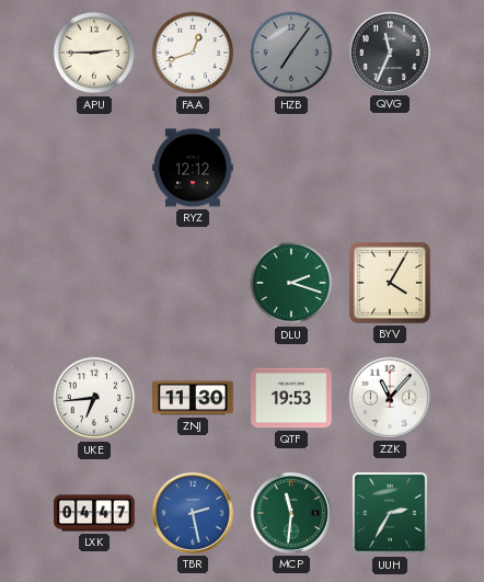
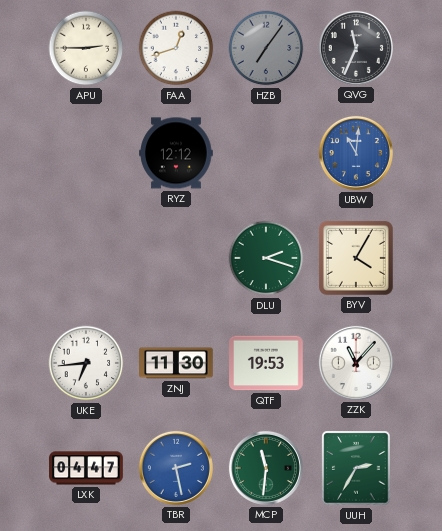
UBW: none -> 11:01
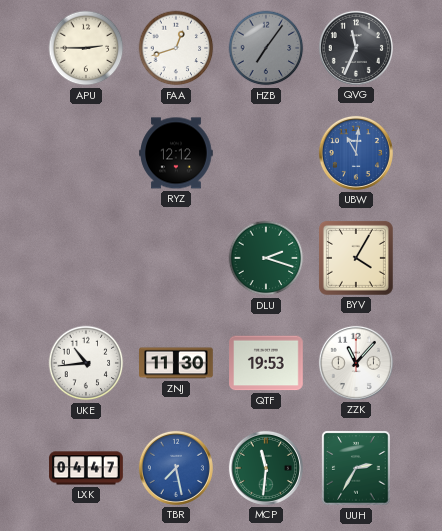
UKE: 6:44 -> 10:44
TBR: 2:28 -> 7:28
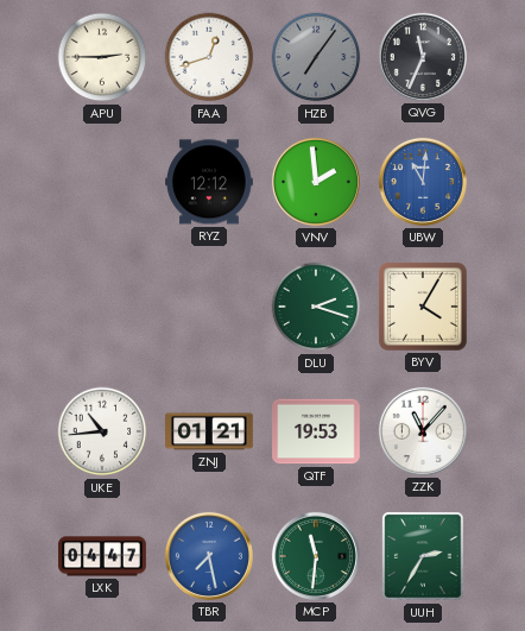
VNV: none -> 1:59
ZNJ: 11:30 -> 01:21
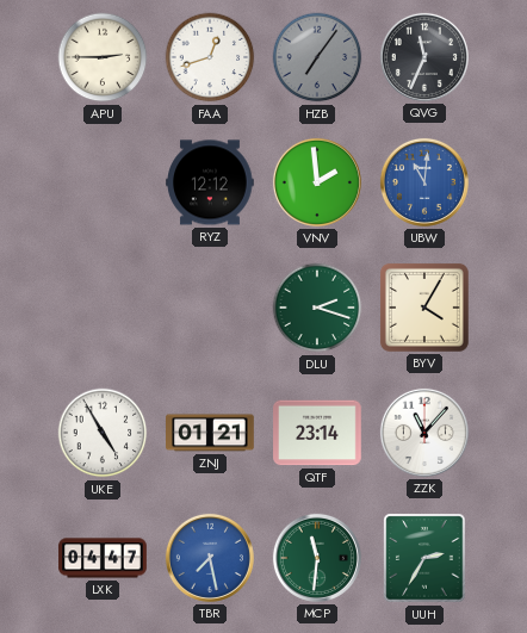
UKE: 10:44 -> 4:55
QTF: 19:53 -> 23:14
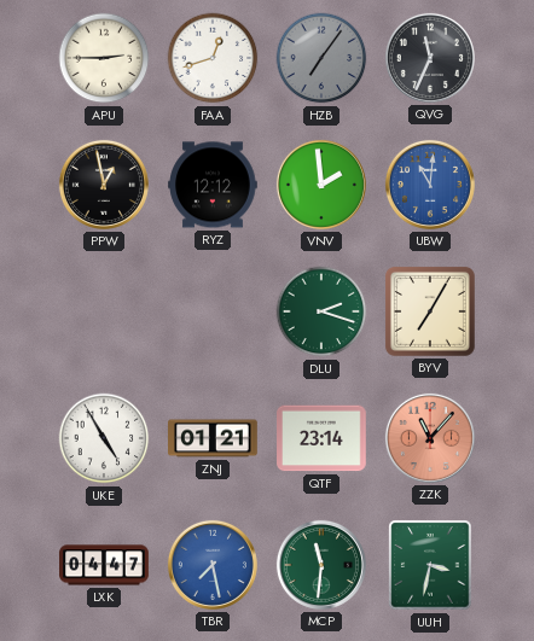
PPW: none -> 12:58
BYV: 4:05 -> 7:05
ZZK dial: white -> salmon
UUH: 2:35 -> 3:32
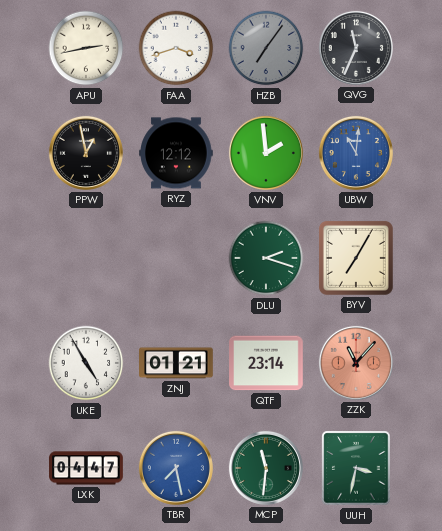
APU: 2:45 -> 2:43
FAA: 12:42 -> 3:42
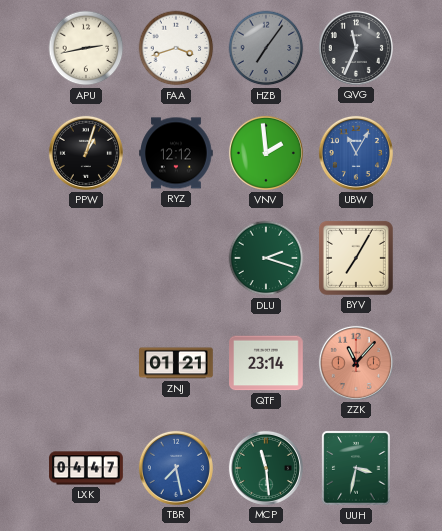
PPW: 12:58 -> 1:03
UBW: 11:01 -> 11:05
UKE: 4:55 -> none
MCP: 11:31 -> 11:29
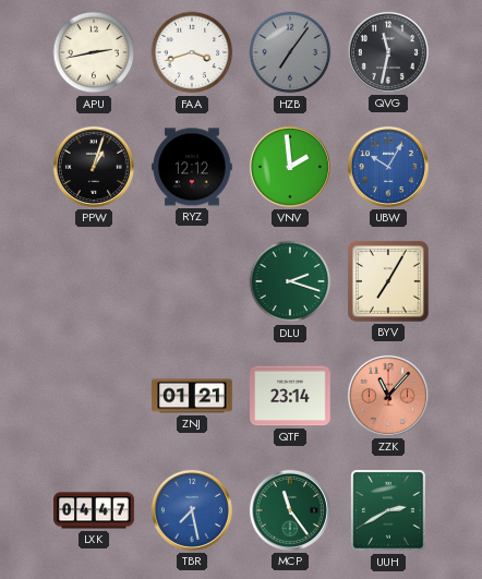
QVG: 11:34 -> 11:32
UBW: 11:05 -> 10:05
MCP: 11:29 -> 11:24
UUH: 3:32 -> 2:40
